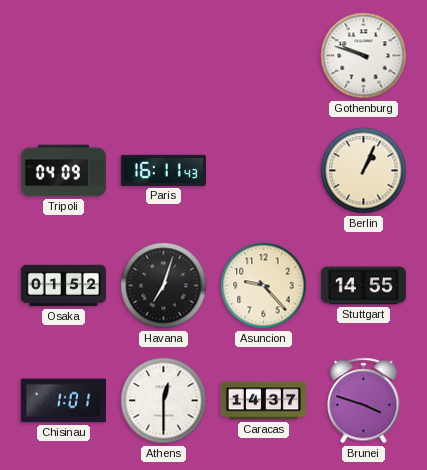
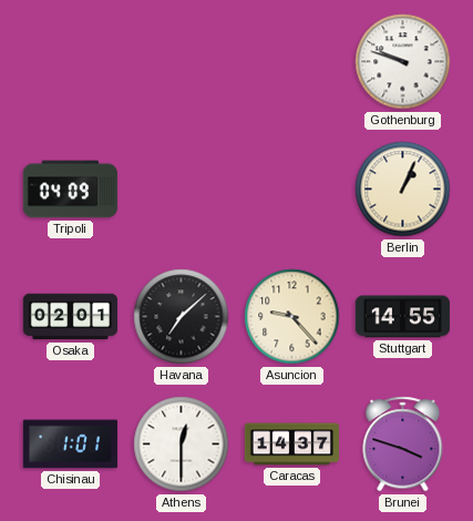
Paris: 16:11 -> none
Osaka: 01:52 -> 02:01
Havana: 7:03 -> 7:08
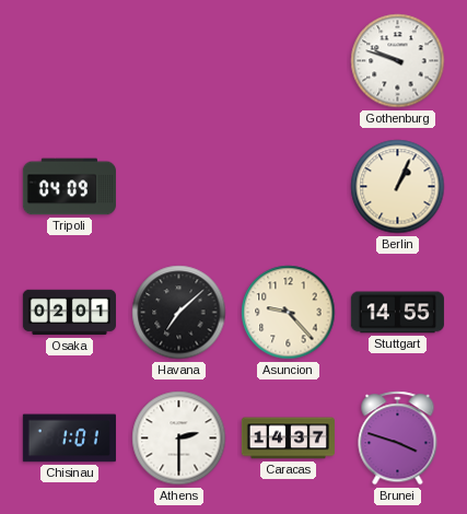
Athens: 12:30 -> 2:30
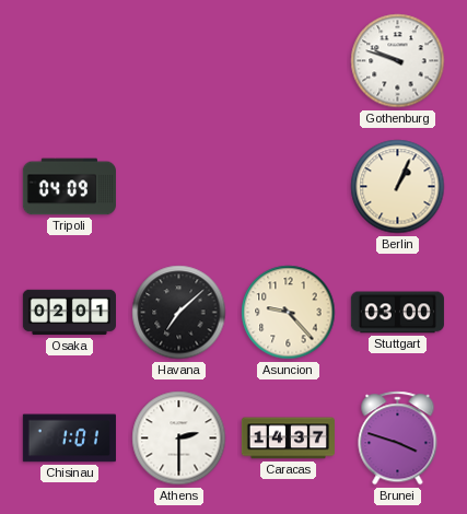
Stuttgart: 14:55 -> 03:00
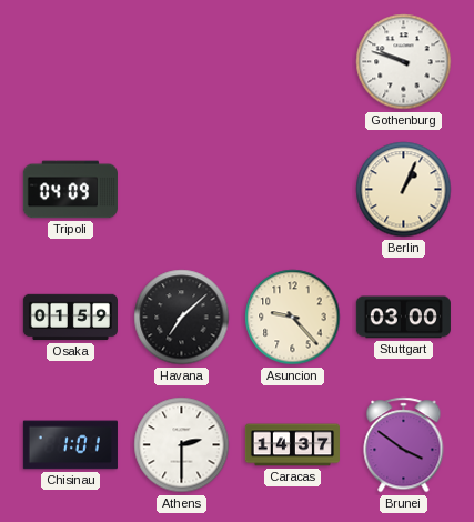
Osaka: 02:01 -> 01:59
Brunei: 3:48 -> 3:51
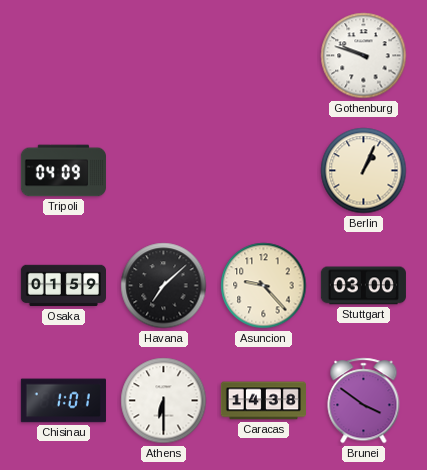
Athens: 2:30 -> 6:30
Caracas: 14:37 -> 14:38
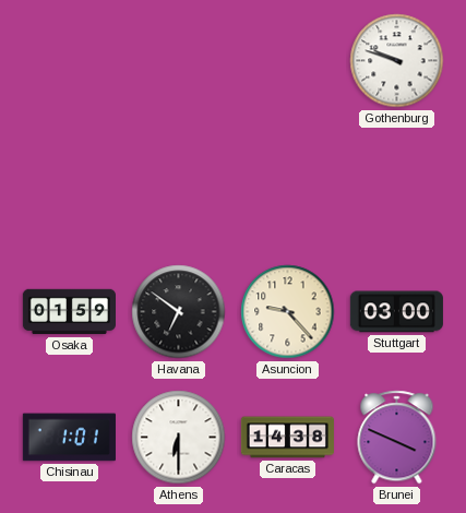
Tripoli: 04:09 -> none
Berlin: 1:04 -> none
Havana: 7:08 -> 6:51
Brunei: 3:51 -> 3:49
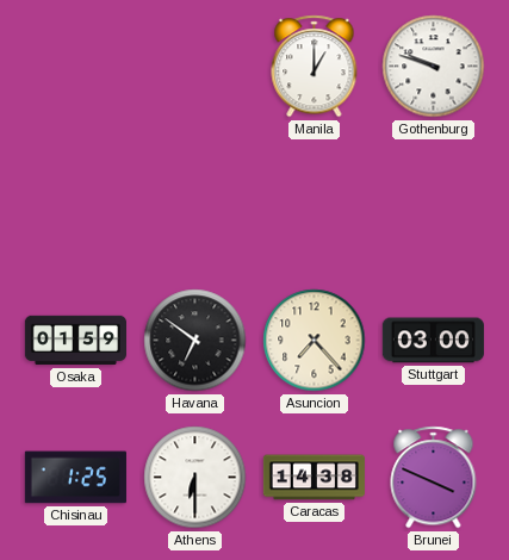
Manila: none -> 1:00
Asuncion: 9:23 -> 7:23
Chisinau: 1:01 -> 1:25
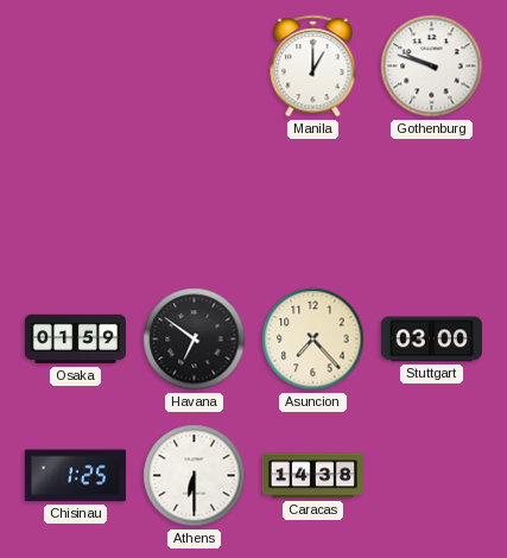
Brunei: 3:49 -> none
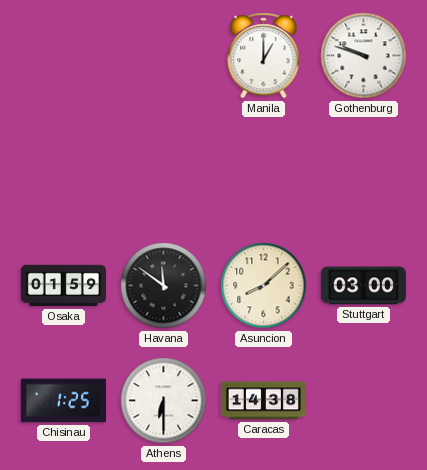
Havana: 6:51 -> 11:51
Asuncion: 7:23 -> 8:08
